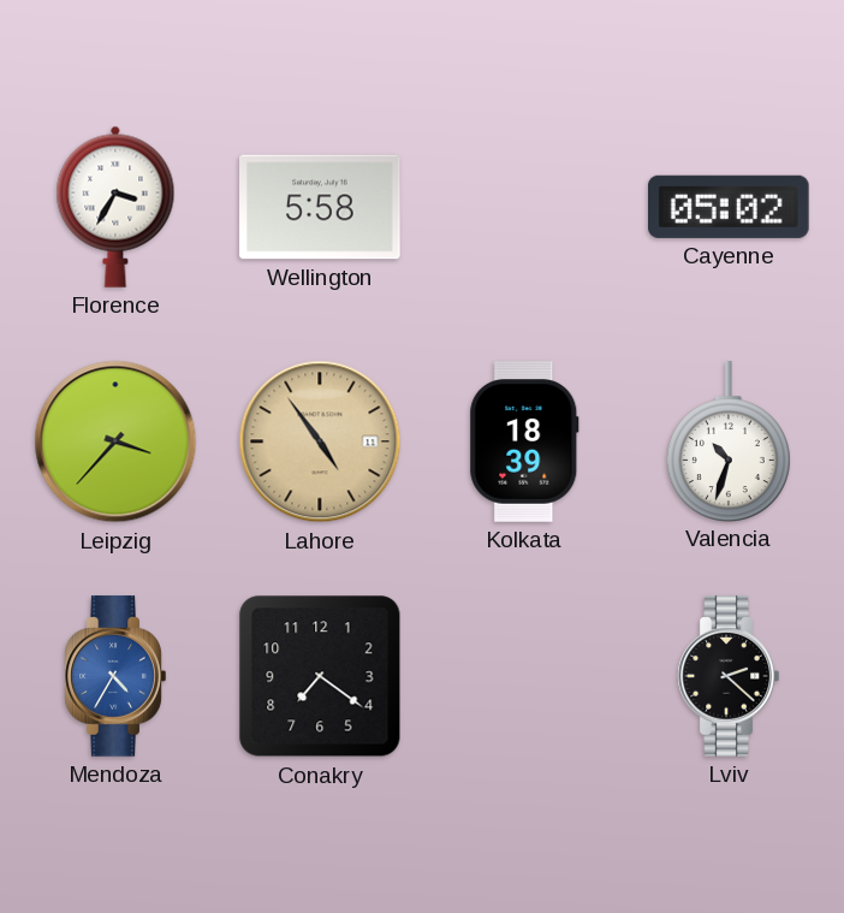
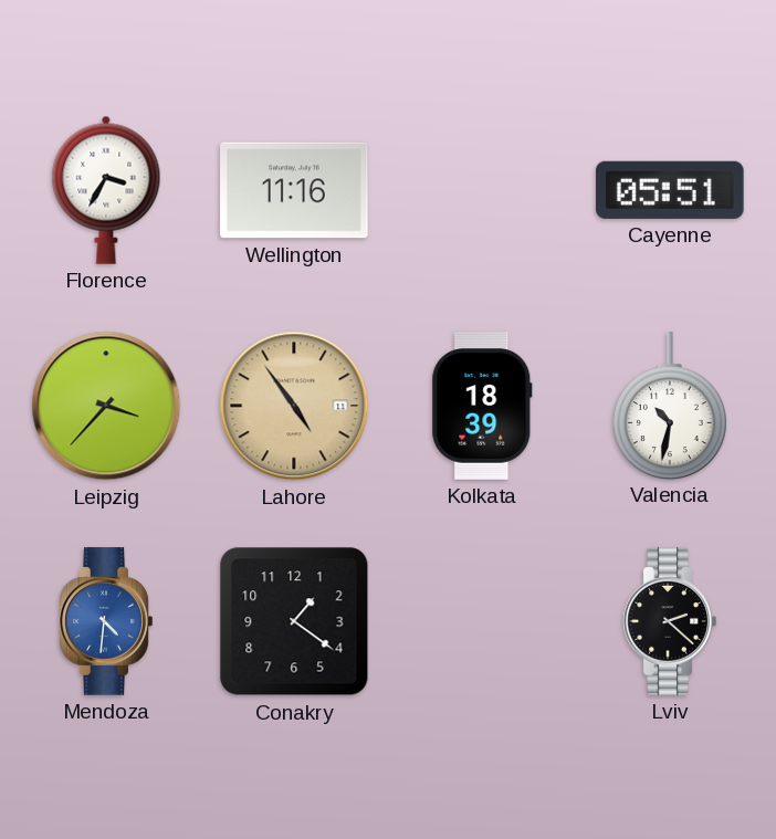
Wellington: 5:58 -> 11:16
Cayenne: 05:02 -> 05:51
Valencia: 10:33 -> 10:32
Mendoza: 4:35 -> 4:31
Conakry: 7:21 -> 1:21
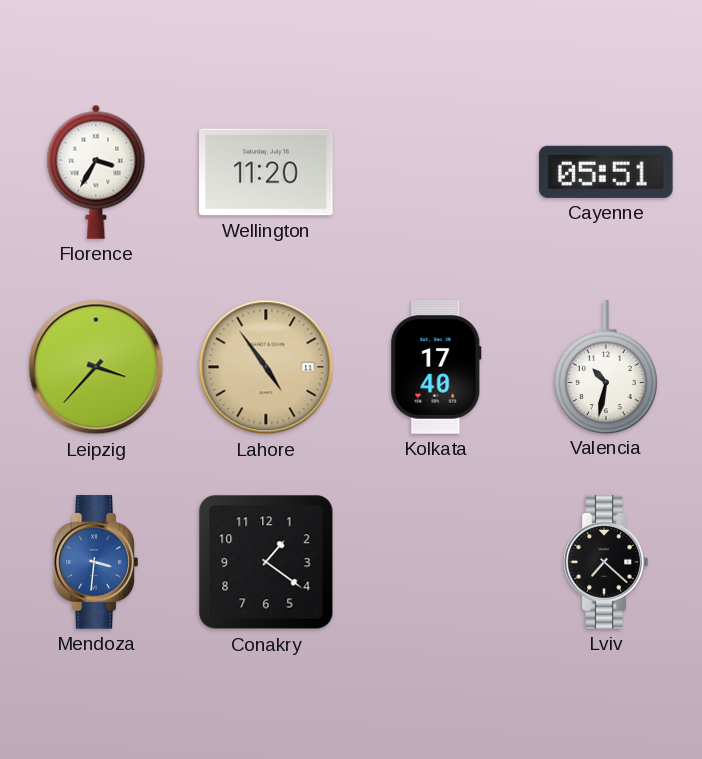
Wellington: 11:16 -> 11:20
Kolkata: 18:39 -> 17:40
Mendoza: 4:31 -> 3:31
Lviv: 2:22 -> 7:22
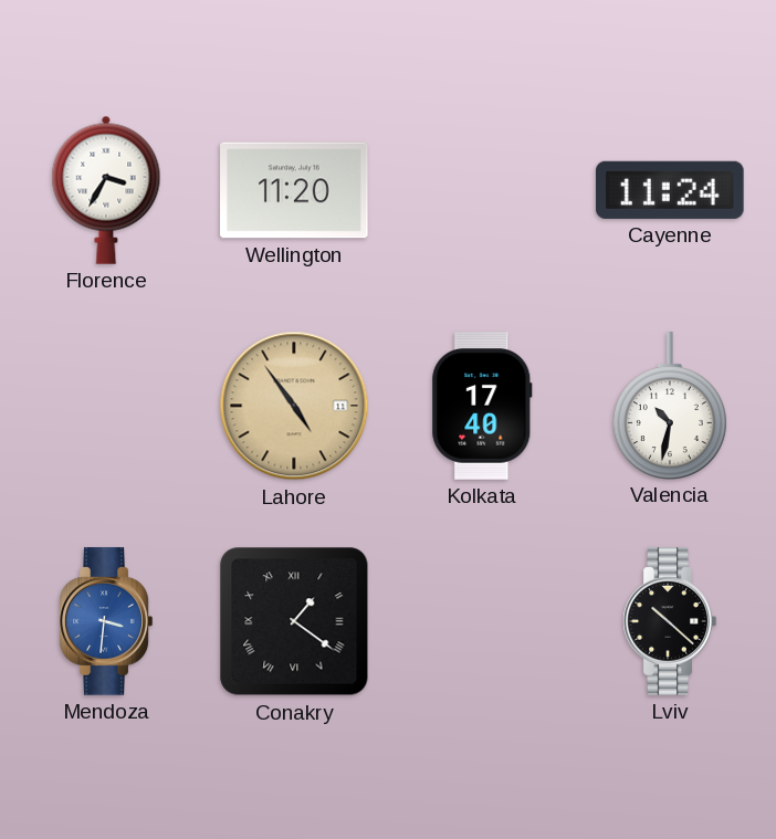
Cayenne: 05:51 -> 11:24
Leipzig: 3:37 -> none
Conakry numerals: Arabic -> Roman
Lviv: 7:22 -> 10:22
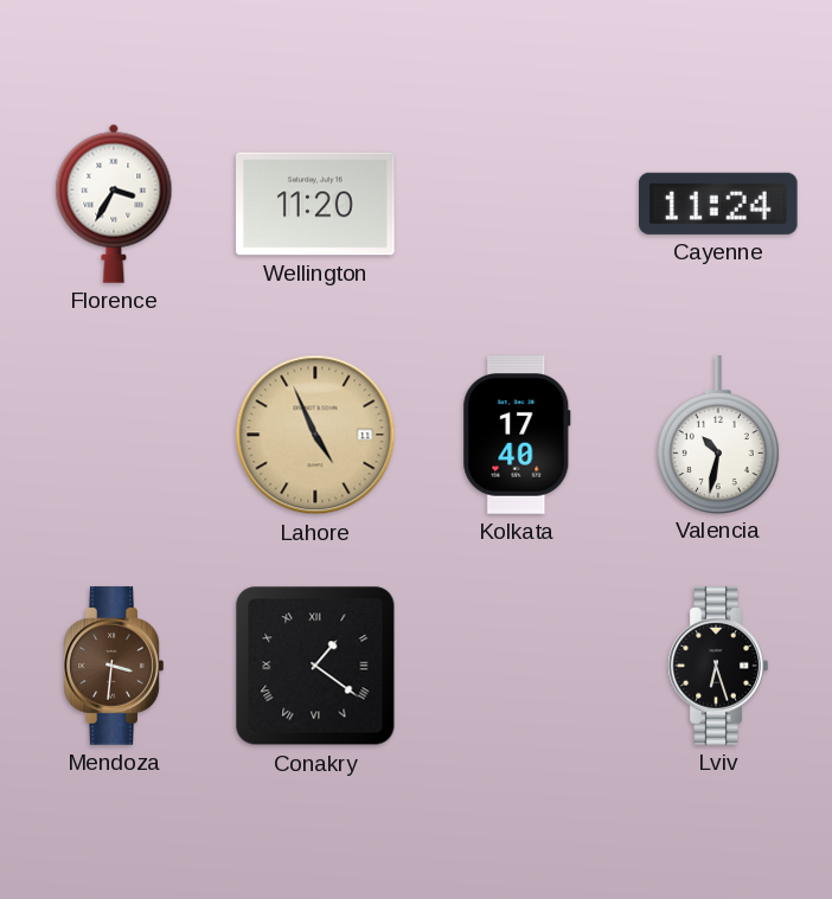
Lahore: 4:54 -> 4:56
Mendoza dial: blue -> brown
Lviv: 10:22 -> 6:27
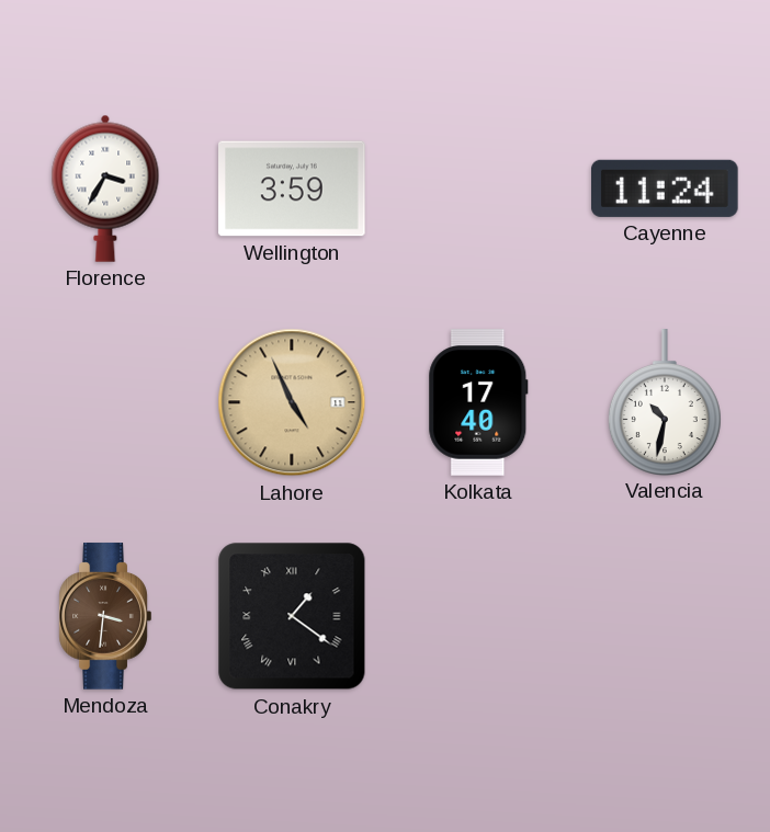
Wellington: 11:20 -> 3:59
Lviv: 6:27 -> none
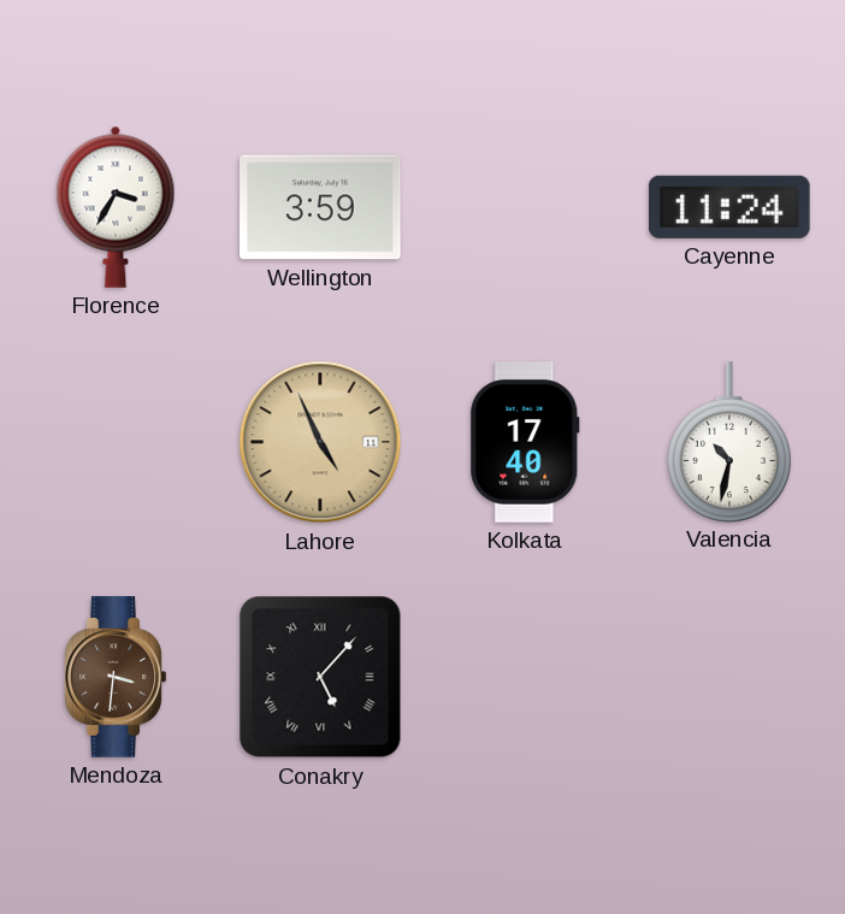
Conakry: 1:21 -> 5:07
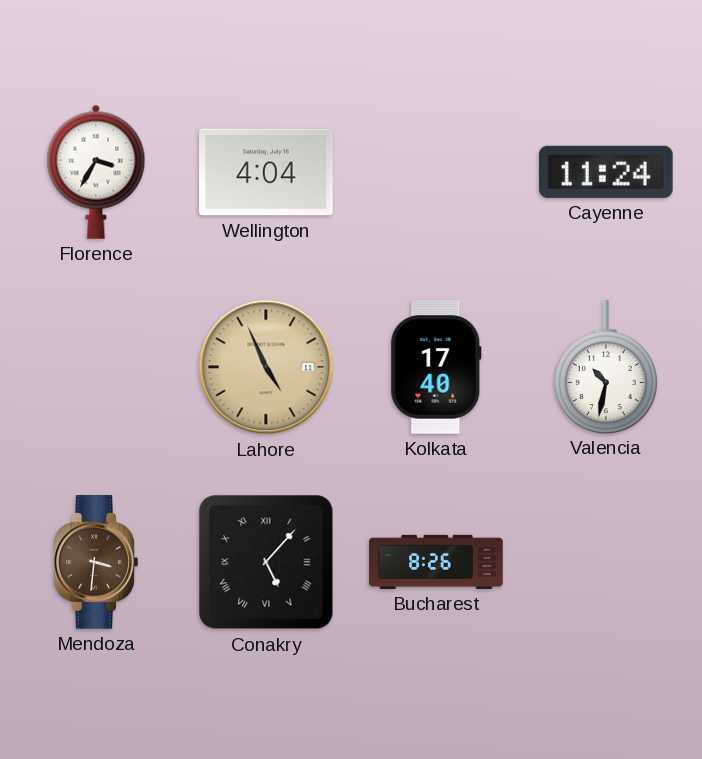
Wellington: 3:59 -> 4:04
Bucharest: none -> 8:26
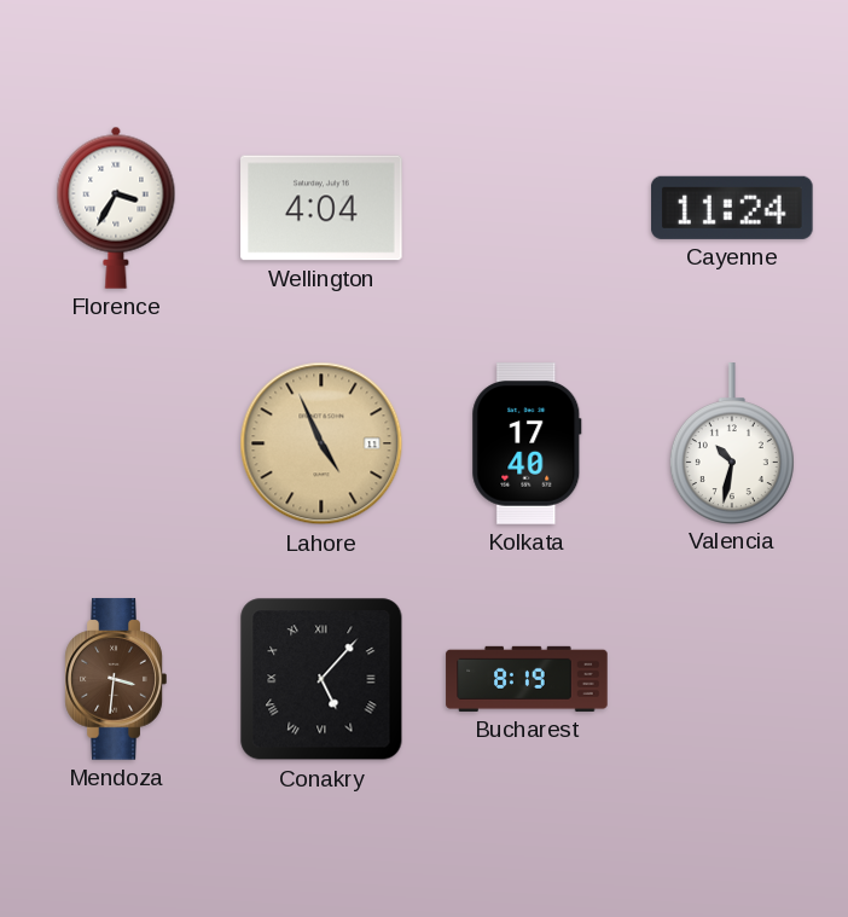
Bucharest: 8:26 -> 8:19
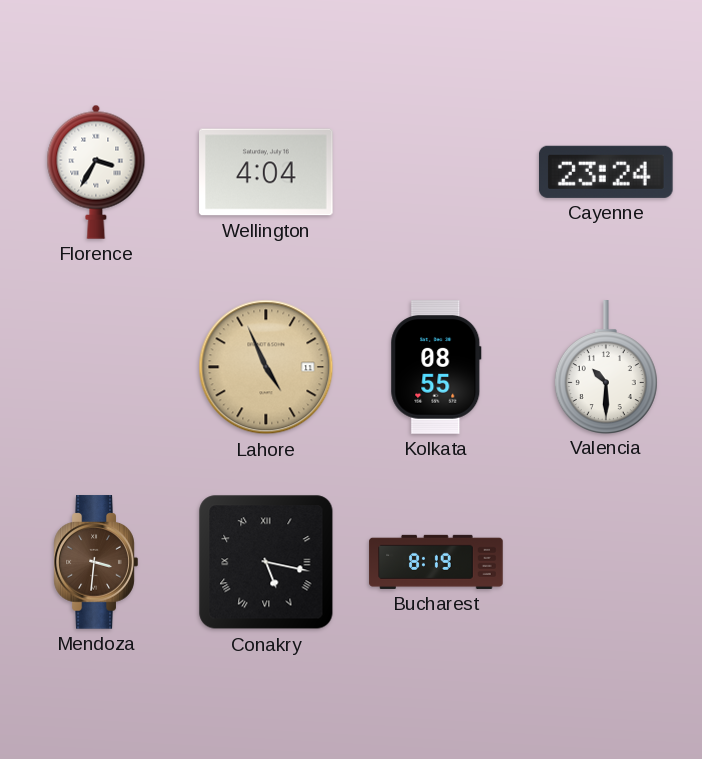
Cayenne: 11:24 -> 23:24
Kolkata: 17:40 -> 08:55
Valencia: 10:32 -> 10:30
Conakry: 5:07 -> 5:17
